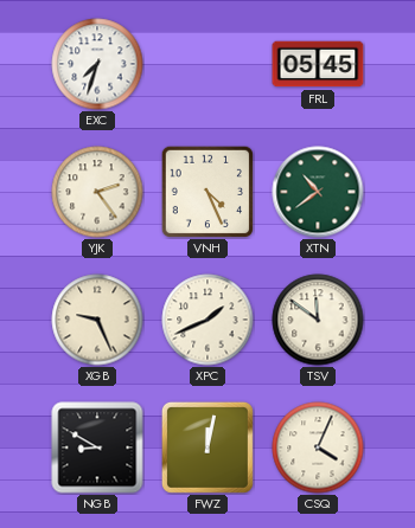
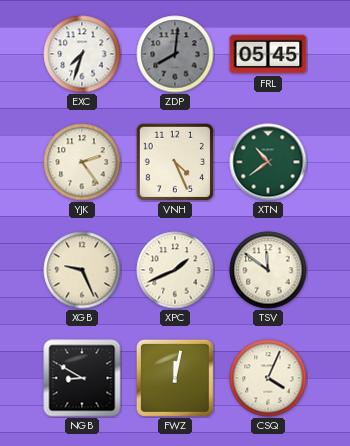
ZDP: none -> 8:01
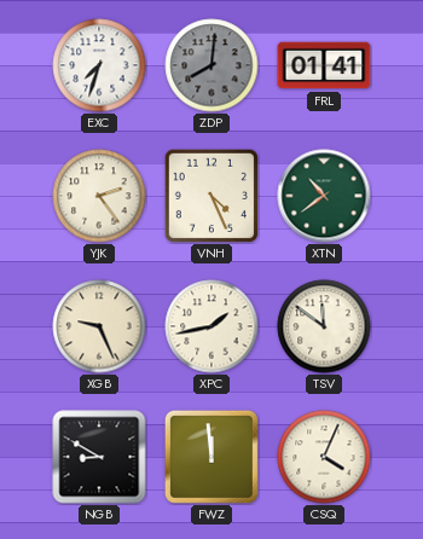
FRL: 05:45 -> 01:41
XPC: 1:41 -> 1:43
FWZ: 12:02 -> 11:59
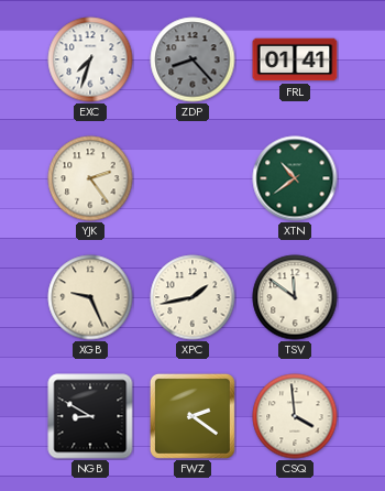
ZDP: 8:01 -> 8:23
VNH: 4:26 -> none
FWZ: 11:59 -> 2:21
CSQ: 4:04 -> 3:59
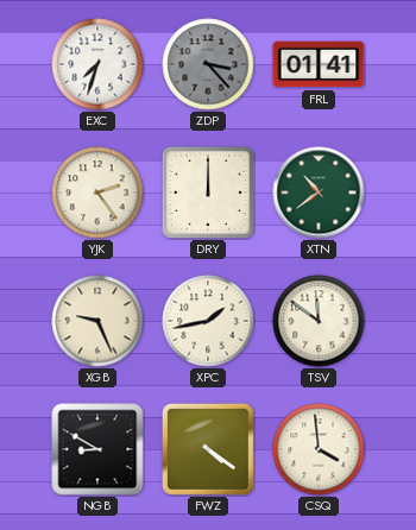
ZDP: 8:23 -> 3:23
DRY: none -> 12:00
FWZ: 2:21 -> 4:21
